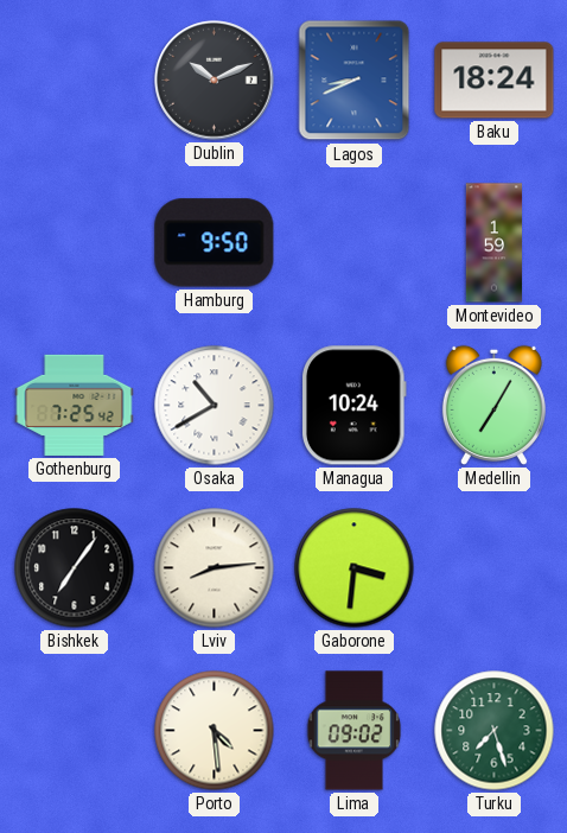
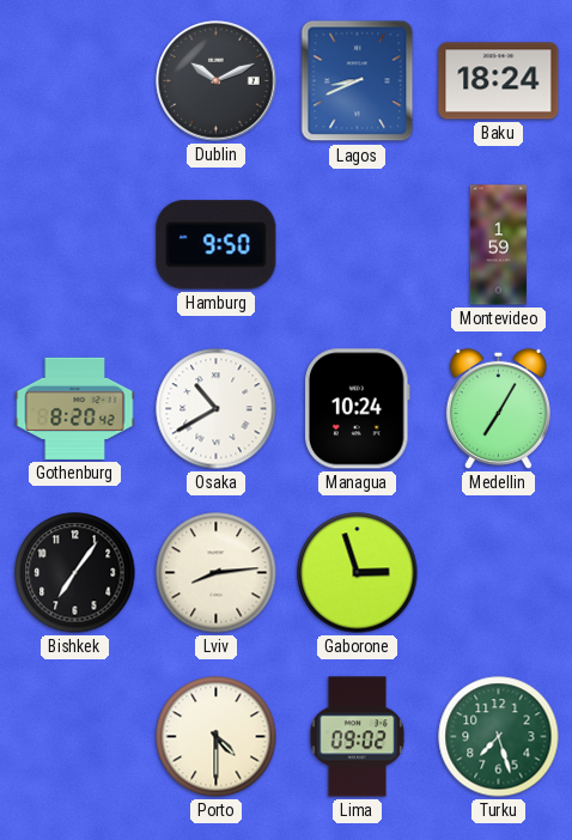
Gothenburg: 7:25 -> 8:20
Gaborone: 3:31 -> 2:57
Porto: 4:29 -> 4:30
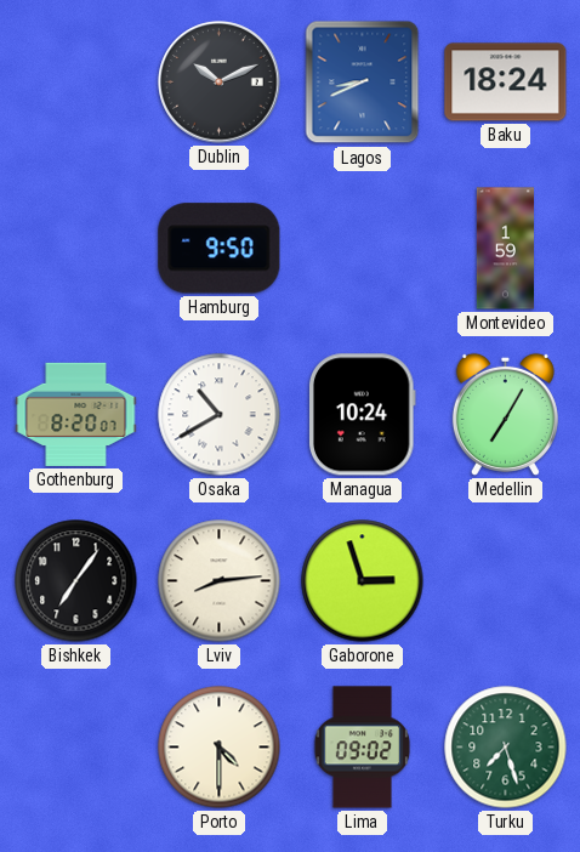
Gothenburg: 8:20:42 -> 8:20:07
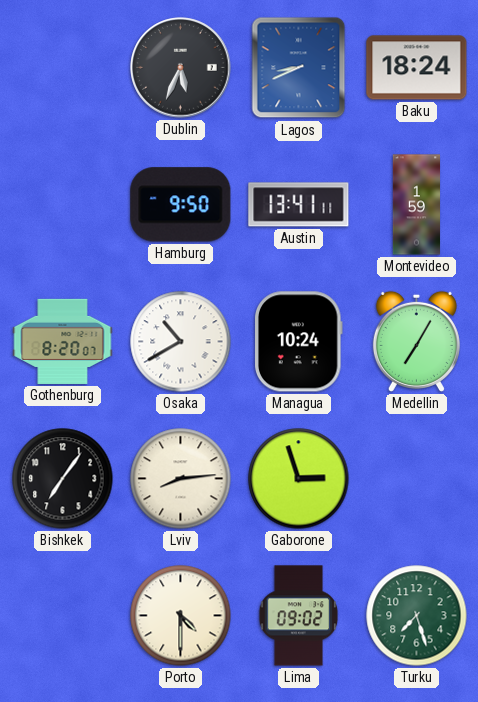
Dublin: 10:11 -> 5:34
Austin: none -> 13:41
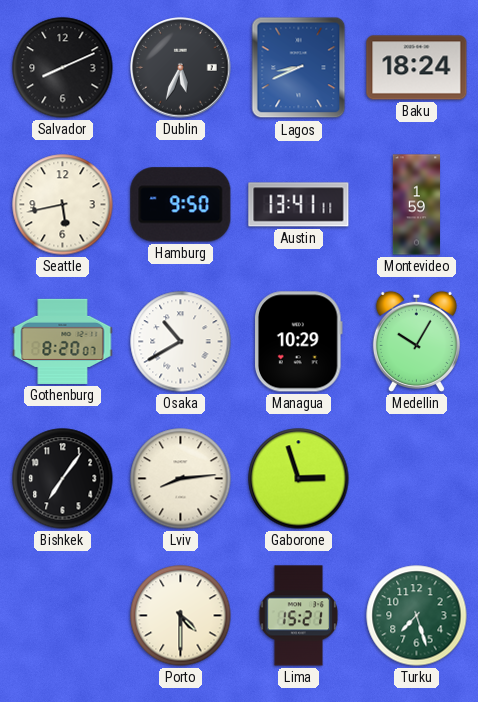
Salvador: none -> 8:11
Seattle: none -> 5:43
Managua: 10:24 -> 10:29
Medellin: 7:05 -> 10:05
Lima: 09:02 -> 15:21
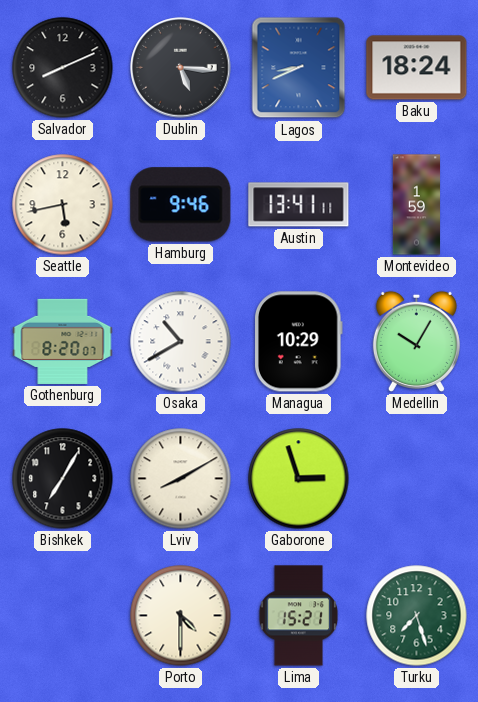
Dublin: 5:34 -> 5:16
Hamburg: 9:50 -> 9:46
Bishkek: 7:06 -> 7:05
Lviv: 8:14 -> 8:10
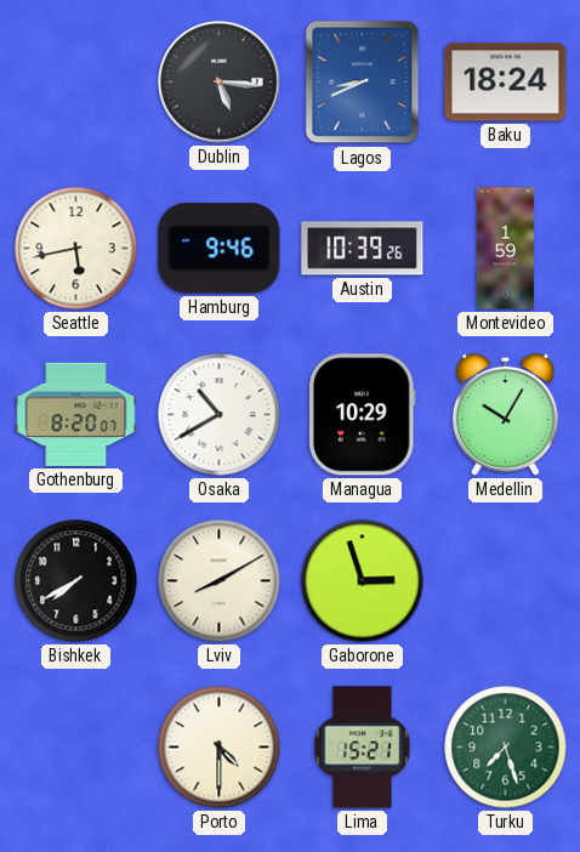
Salvador: 8:11 -> none
Austin: 13:41 -> 10:39
Bishkek: 7:05 -> 7:40
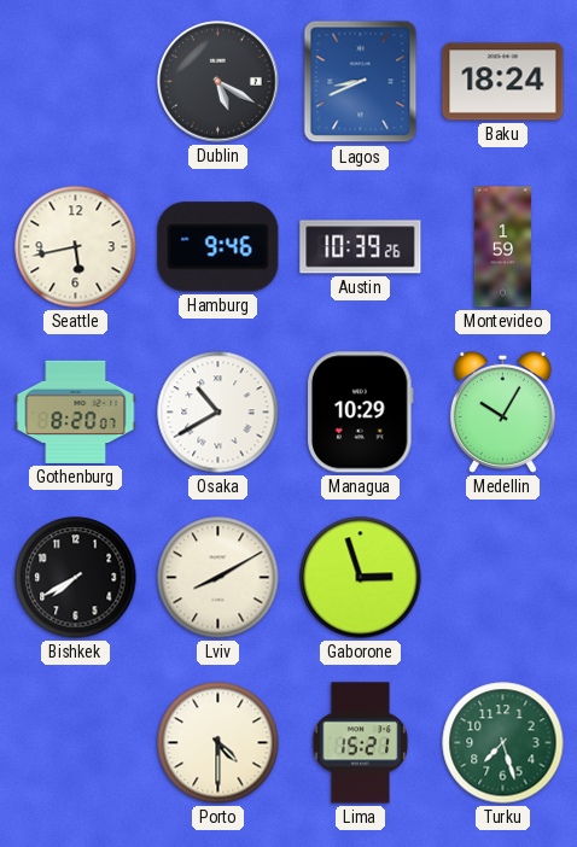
Dublin: 5:16 -> 5:20
